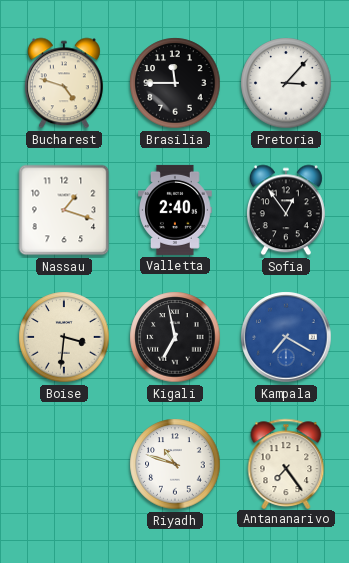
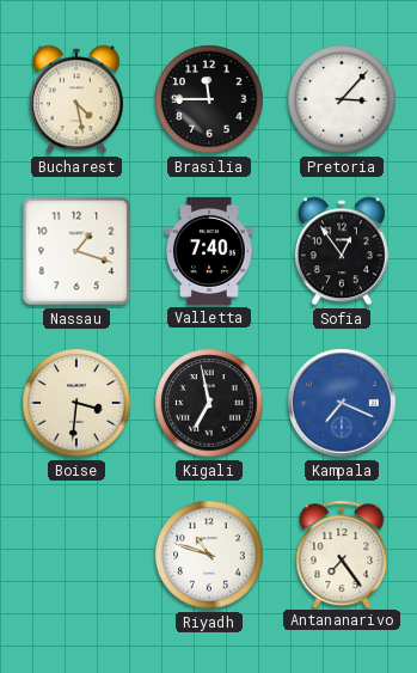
Bucharest: 4:48 -> 4:28
Valletta: 2:40 -> 7:40
Kampala: 7:20 -> 7:19
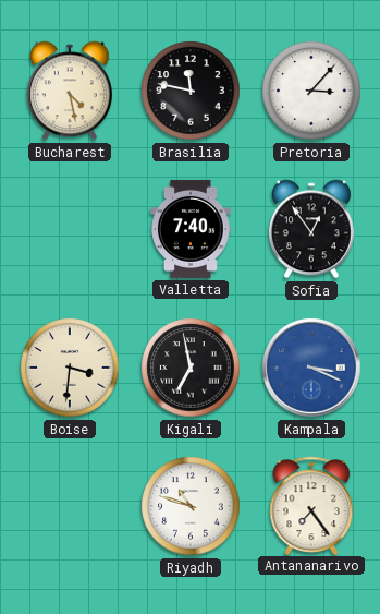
Brasilia: 11:45 -> 11:47
Nassau: 1:18 -> none
Kampala: 7:19 -> 3:19
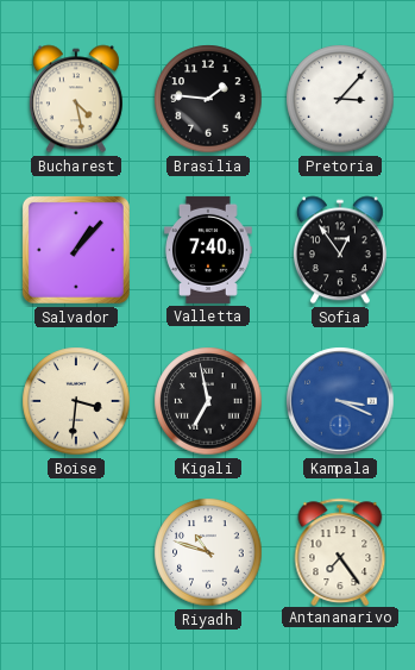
Brasilia: 11:47 -> 1:46
Salvador: none -> 1:07
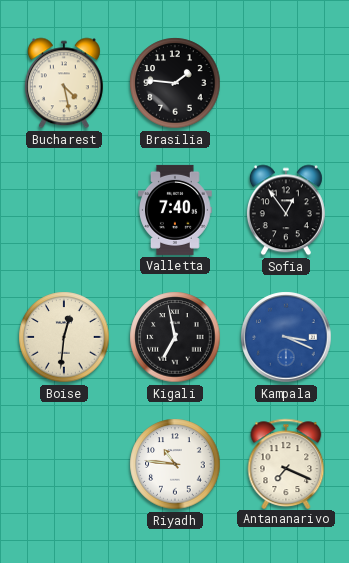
Pretoria: 3:07 -> none
Salvador: 1:07 -> none
Boise: 3:31 -> 12:31
Riyadh: 10:48 -> 10:46
Antananarivo: 7:24 -> 7:19
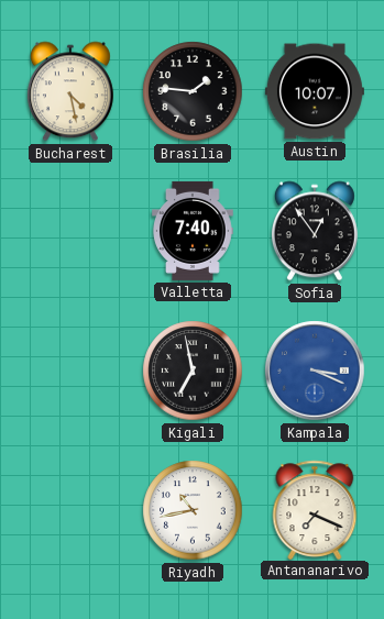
Austin: none -> 10:07
Boise: 12:31 -> none
Riyadh: 10:46 -> 10:43
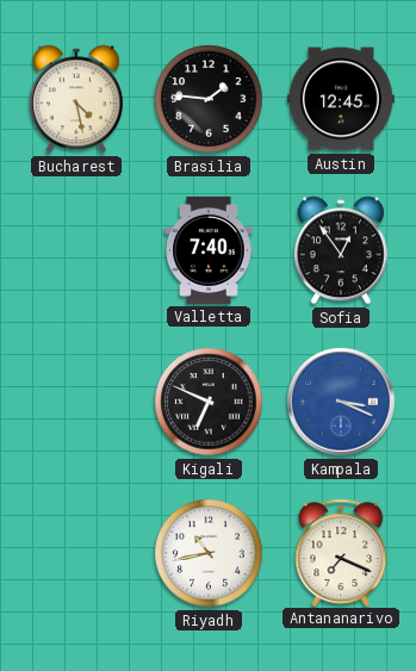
Austin: 10:07 -> 12:45
Kigali: 6:58 -> 6:49
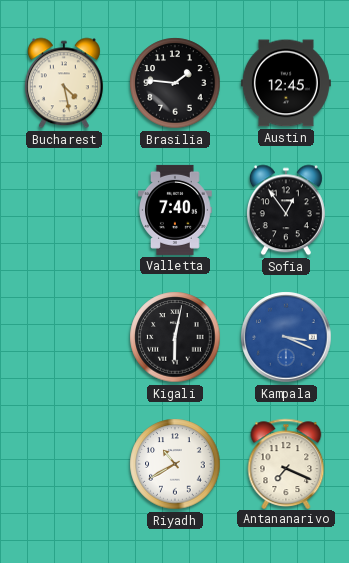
Kigali: 6:49 -> 6:02
Riyadh: 10:43 -> 10:40
